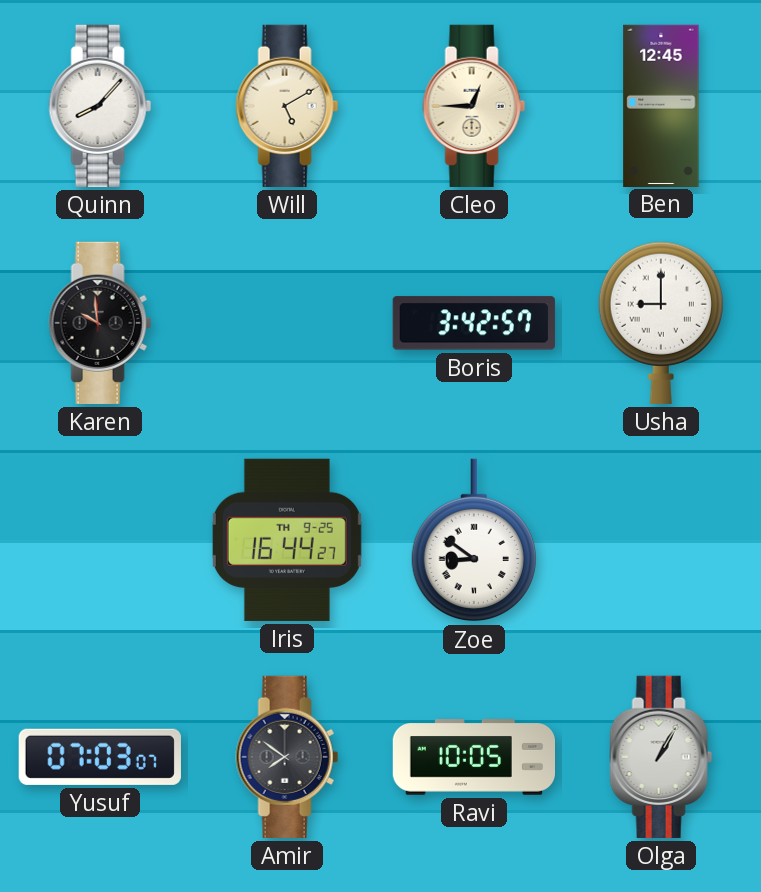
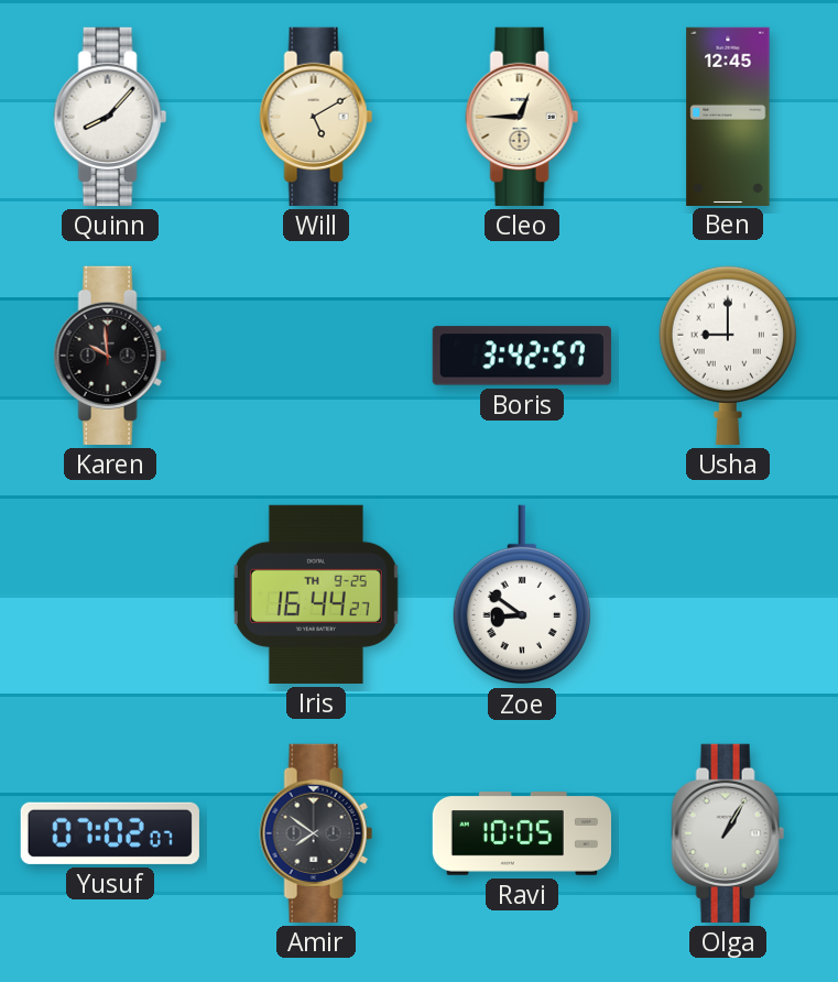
Yusuf: 07:03 -> 07:02
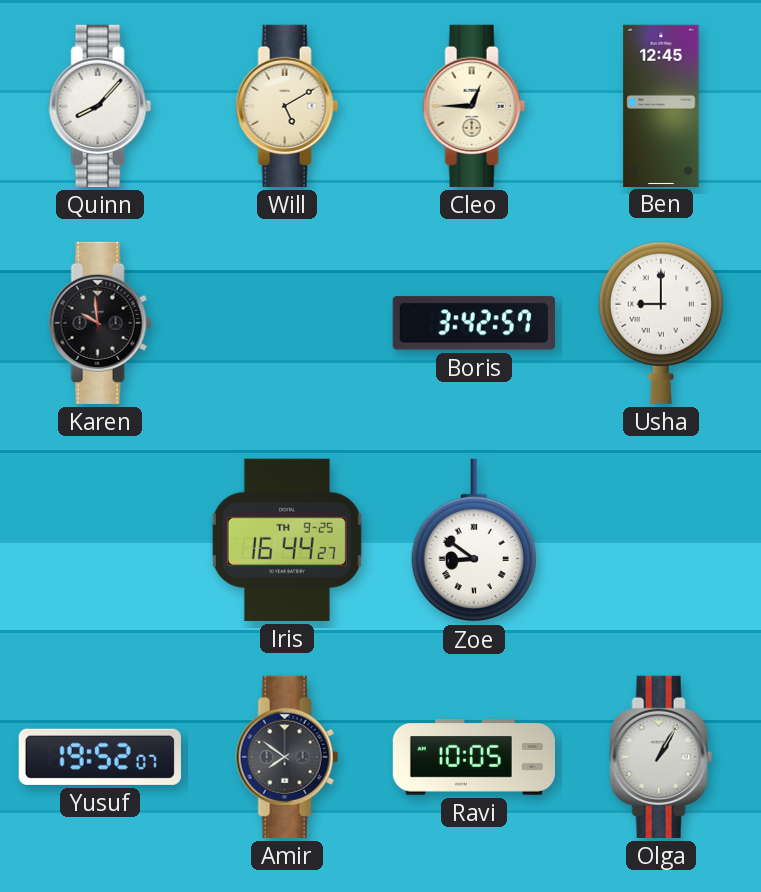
Yusuf: 07:02 -> 19:52
